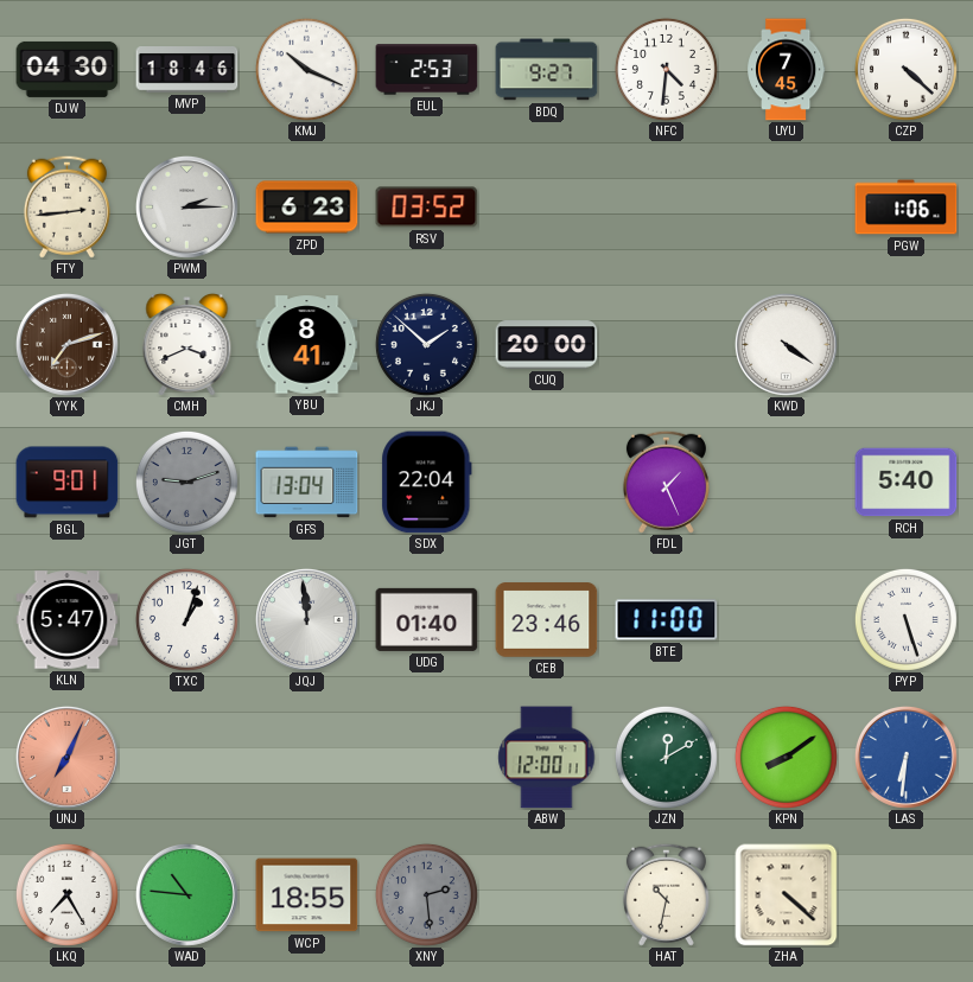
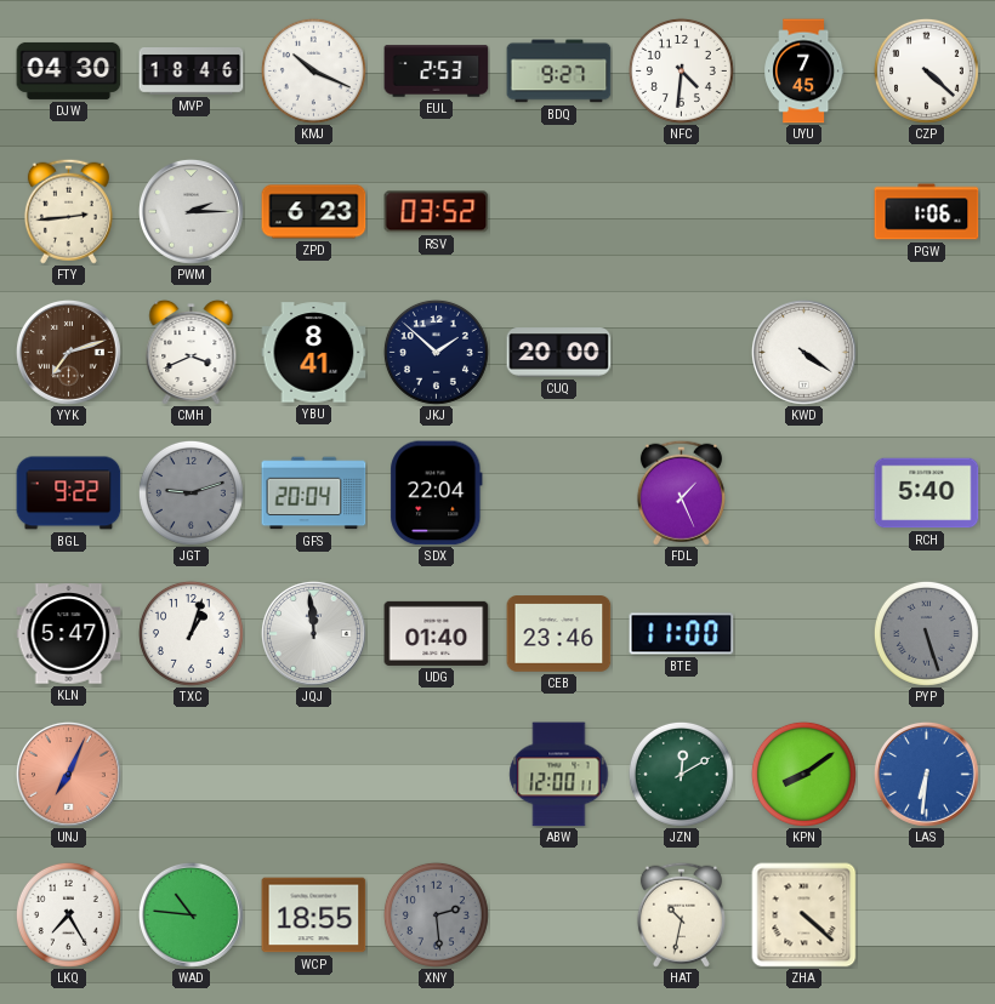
BGL: 9:01 -> 9:22
GFS: 13:04 -> 20:04
PYP dial: white -> grey
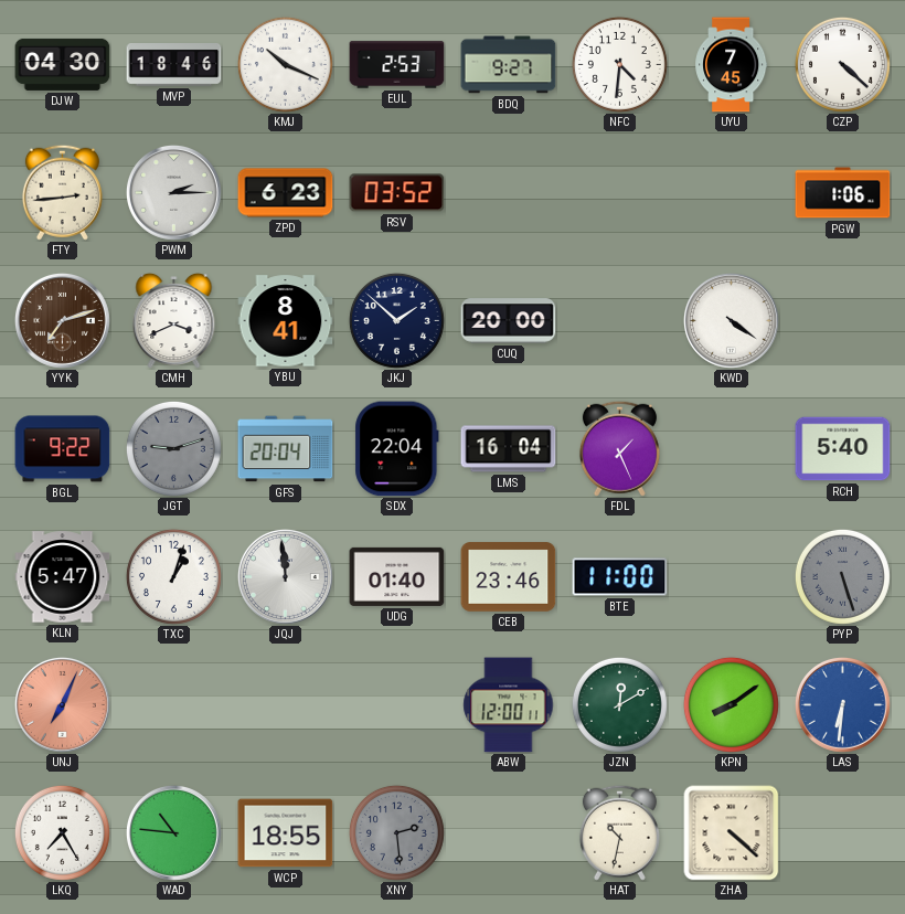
LMS: none -> 16:04
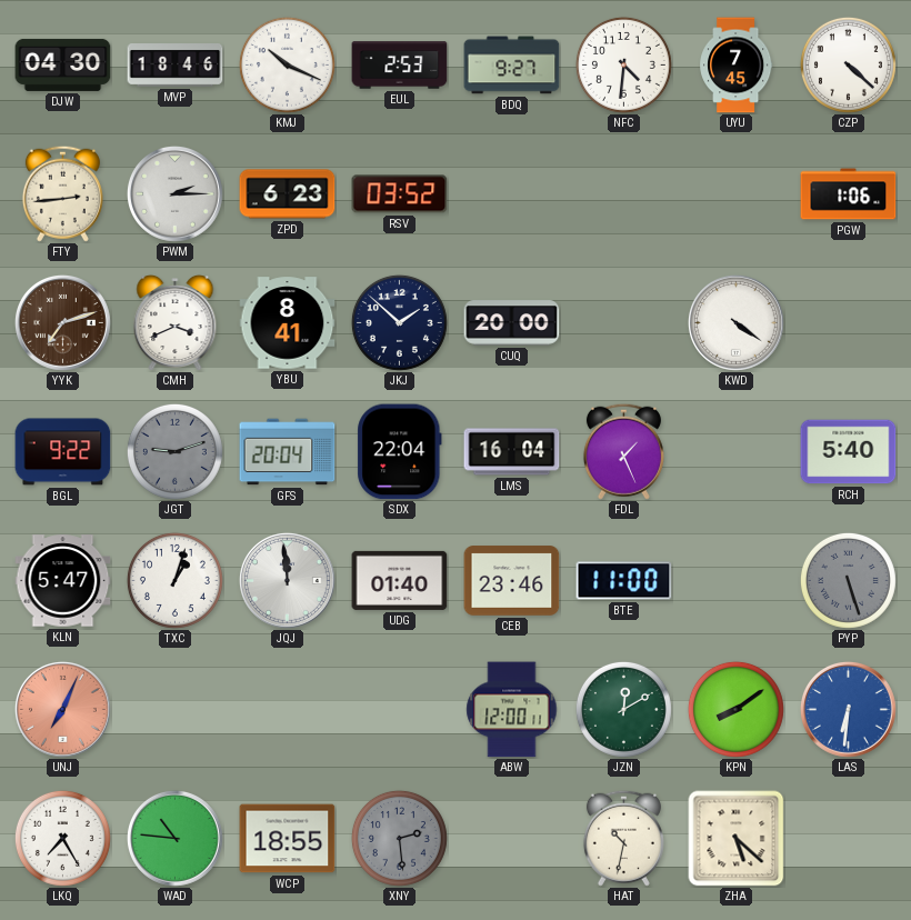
ZHA: 4:22 -> 5:22
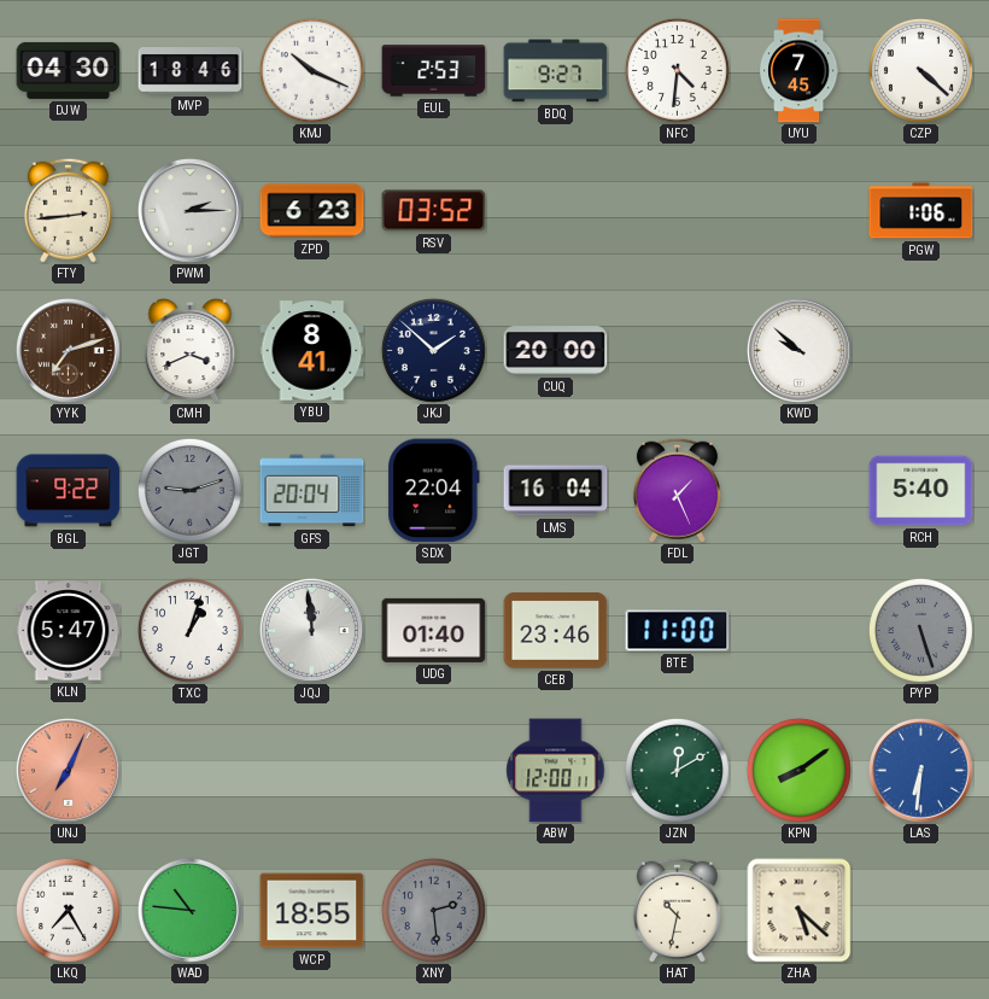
KWD: 4:21 -> 9:52
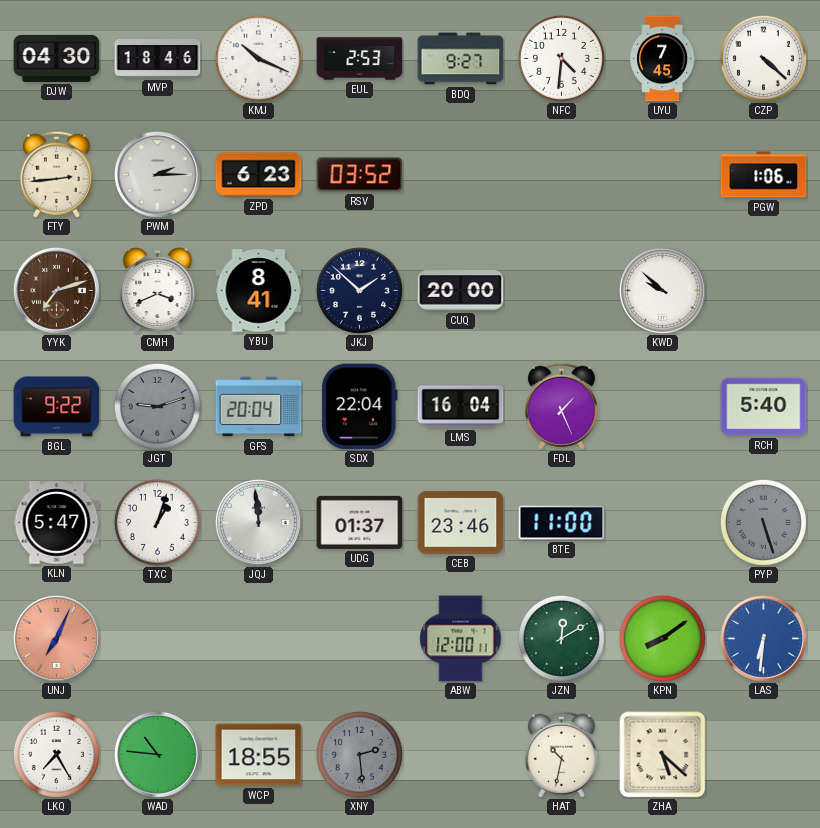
UDG: 01:40 -> 01:37
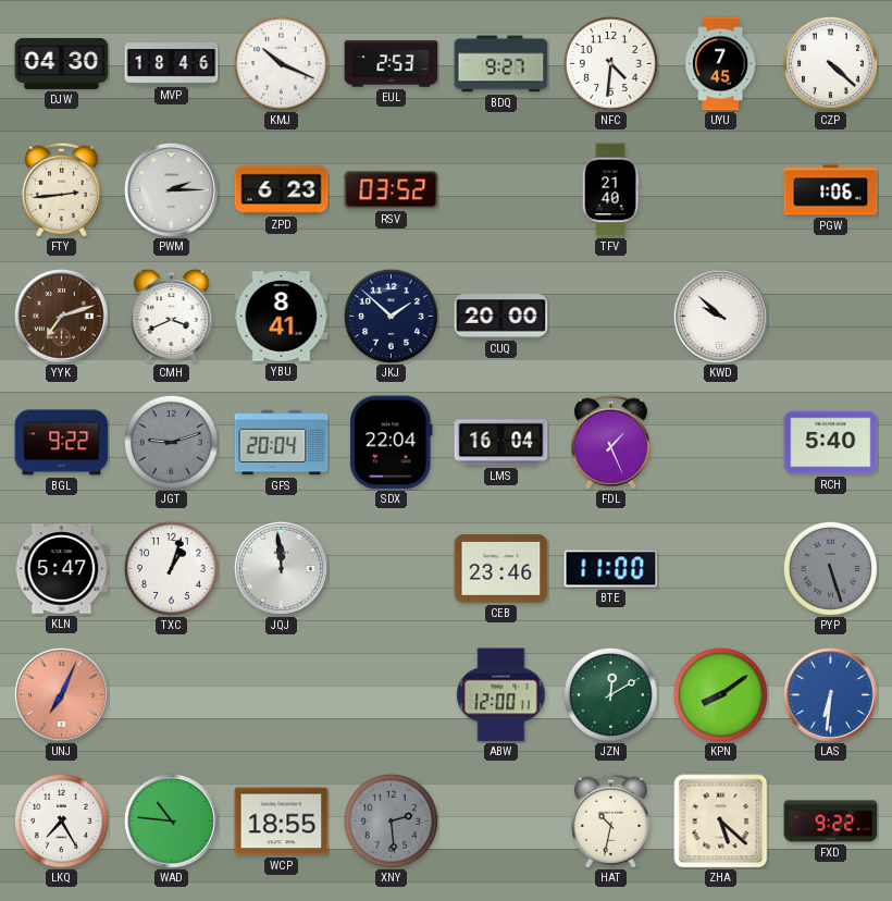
TFV: none -> 21:40
UDG: 01:37 -> none
FXD: none -> 9:22
